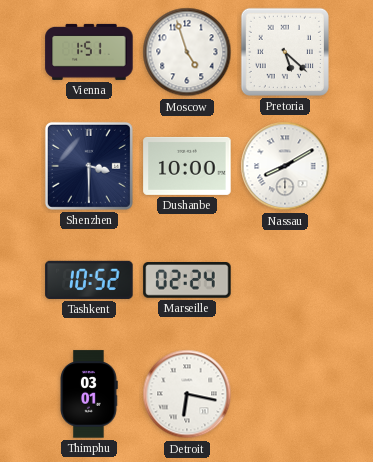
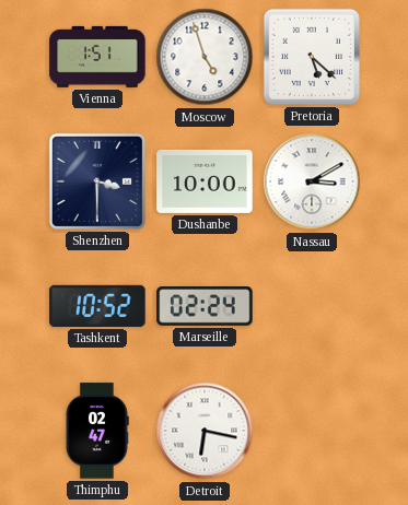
Nassau: 8:10 -> 3:10
Thimphu: 03:01 -> 02:47
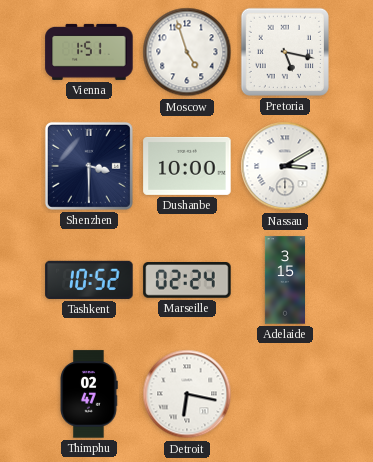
Pretoria: 5:22 -> 5:17
Adelaide: none -> 3:15
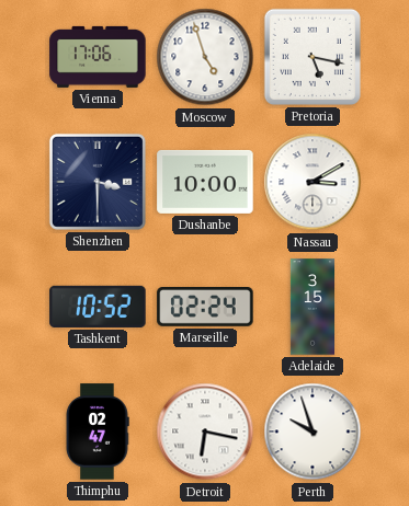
Vienna: 1:51 -> 17:06
Perth: none -> 9:57
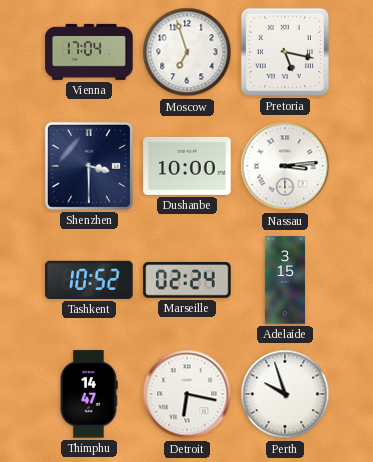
Vienna: 17:06 -> 17:04
Moscow: 4:57 -> 6:57
Nassau: 3:10 -> 3:14
Thimphu: 02:47 -> 14:47
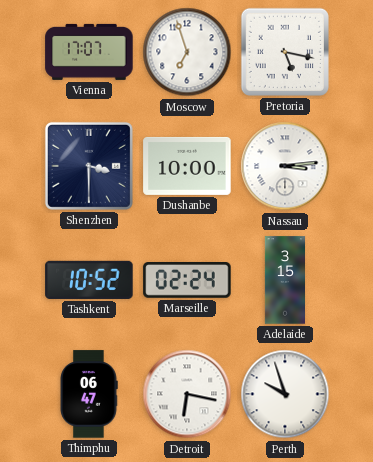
Vienna: 17:04 -> 17:07
Thimphu: 14:47 -> 06:47
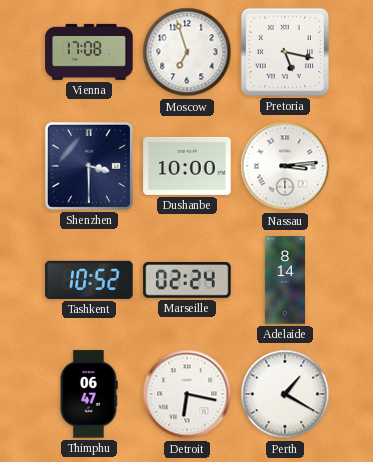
Vienna: 17:07 -> 17:08
Adelaide: 3:15 -> 8:14
Perth: 9:57 -> 1:20
